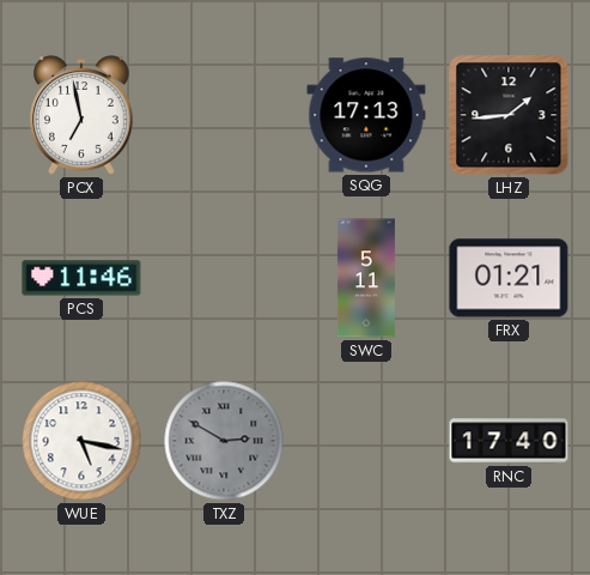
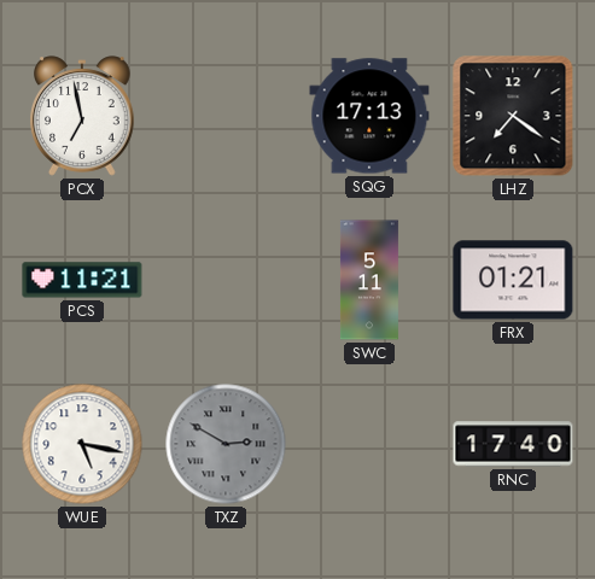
LHZ: 1:44 -> 7:21
PCS: 11:46 -> 11:21
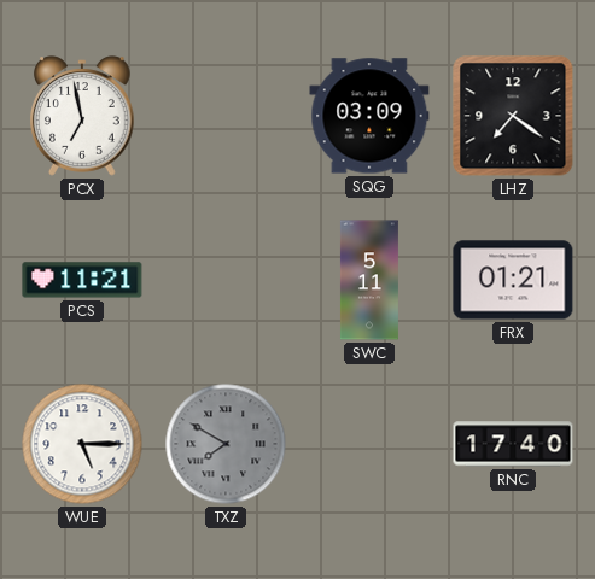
SQG: 17:13 -> 03:09
WUE: 5:17 -> 5:15
TXZ: 2:50 -> 7:50
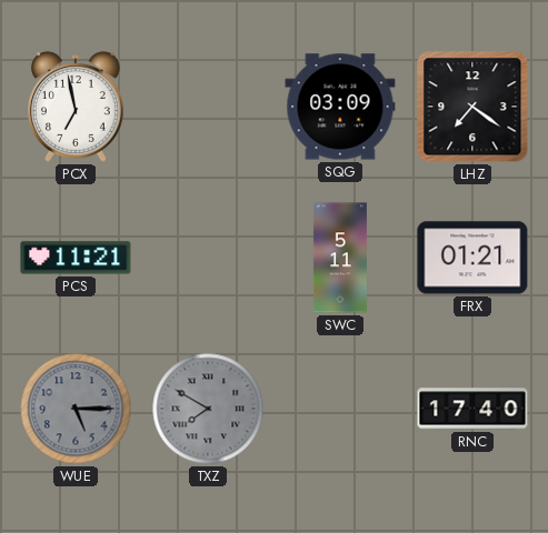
WUE dial: white -> grey
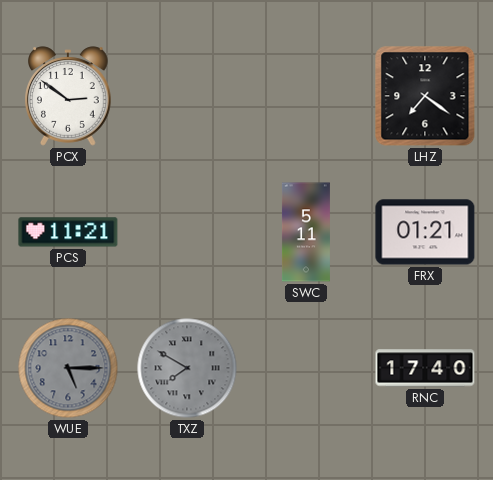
PCX: 6:58 -> 2:51
SQG: 03:09 -> none
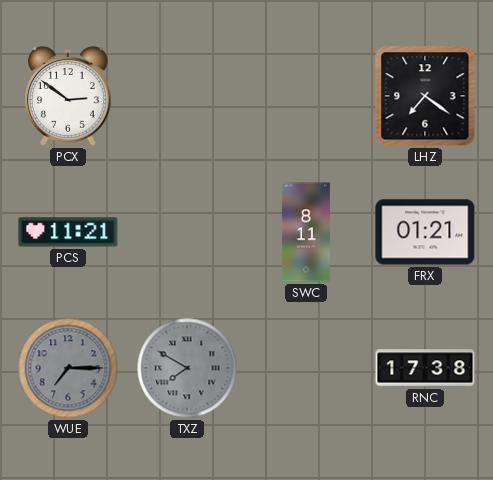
SWC: 5:11 -> 8:11
WUE: 5:15 -> 7:15
RNC: 17:40 -> 17:38
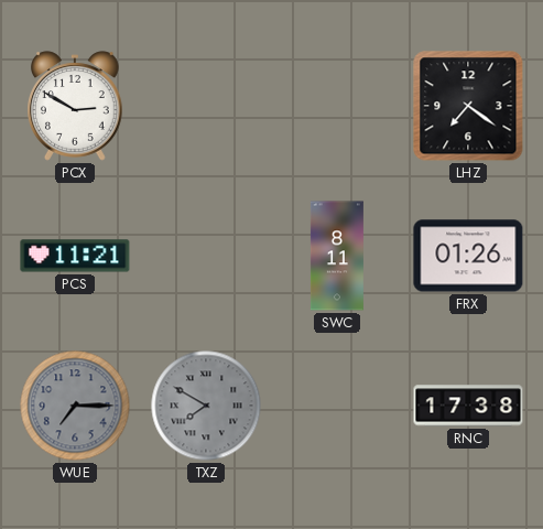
PCX: 2:51 -> 2:50
FRX: 01:21 -> 01:26
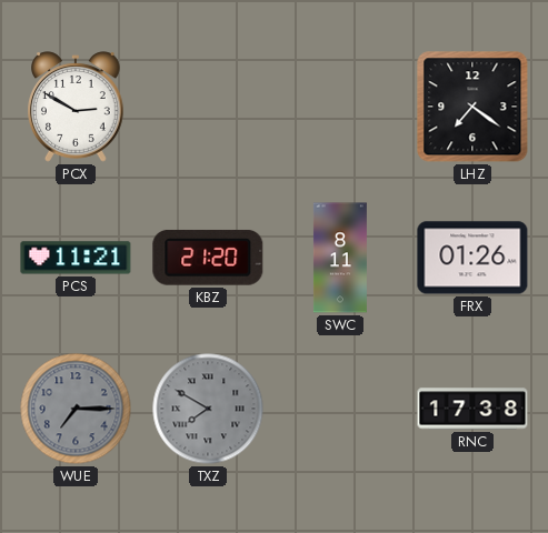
KBZ: none -> 21:20
